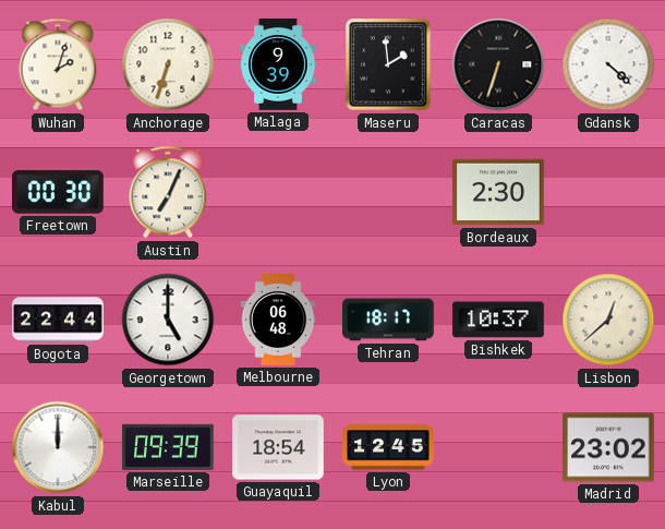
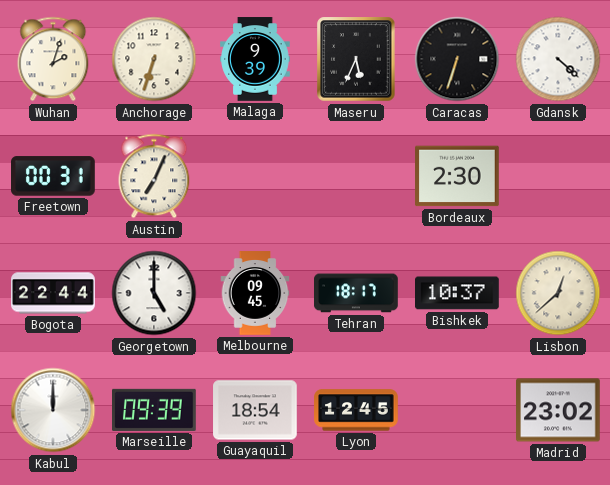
Maseru: 1:59 -> 5:34
Freetown: 00:30 -> 00:31
Melbourne: 06:48 -> 09:45
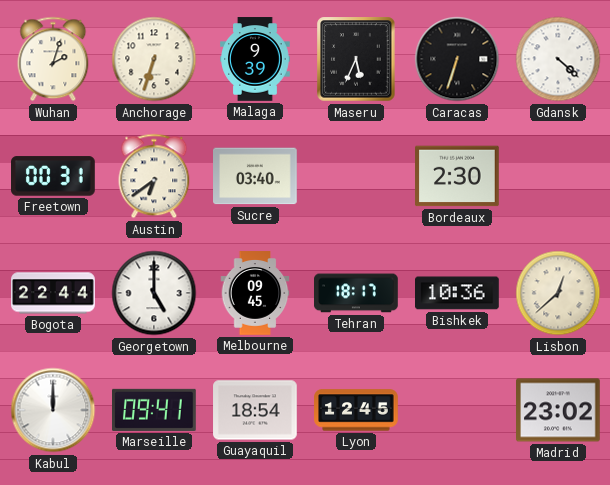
Austin: 7:04 -> 6:39
Sucre: none -> 03:40
Bishkek: 10:37 -> 10:36
Marseille: 09:39 -> 09:41
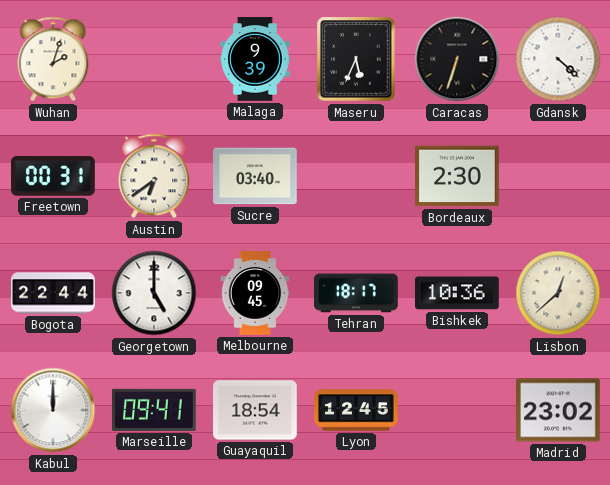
Anchorage: 6:33 -> none
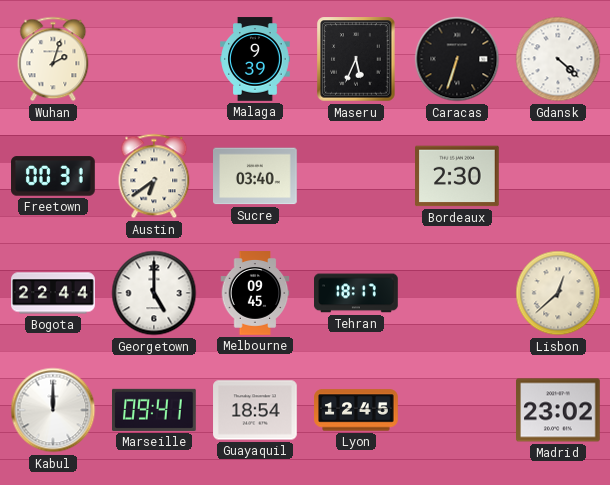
Bishkek: 10:36 -> none
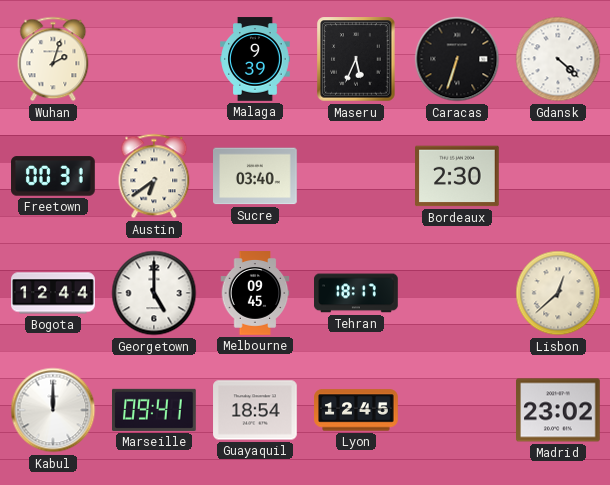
Bogota: 22:44 -> 12:44
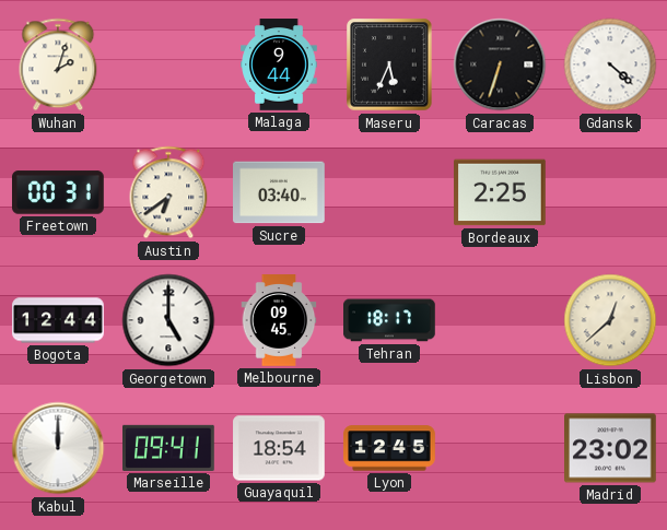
Malaga: 9:39 -> 9:44
Bordeaux: 2:30 -> 2:25
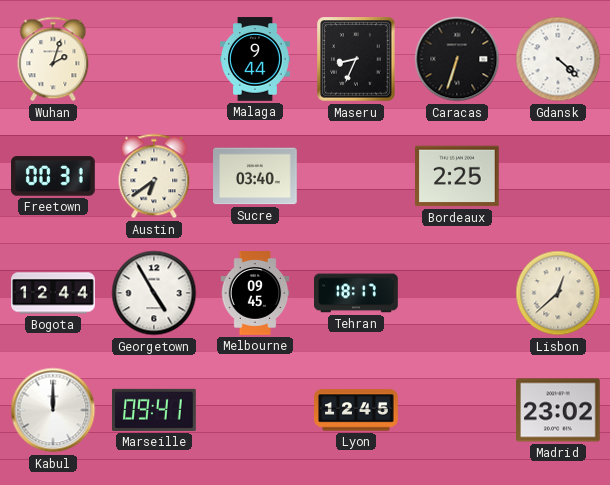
Maseru: 5:34 -> 8:34
Georgetown: 5:00 -> 4:55
Guayaquil: 18:54 -> none
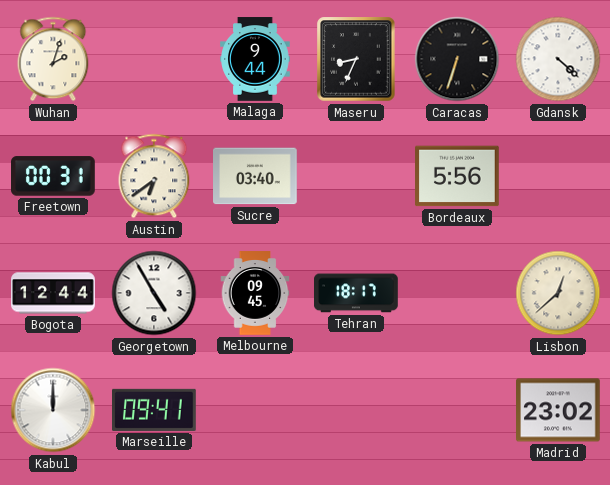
Bordeaux: 2:25 -> 5:56
Lyon: 12:45 -> none
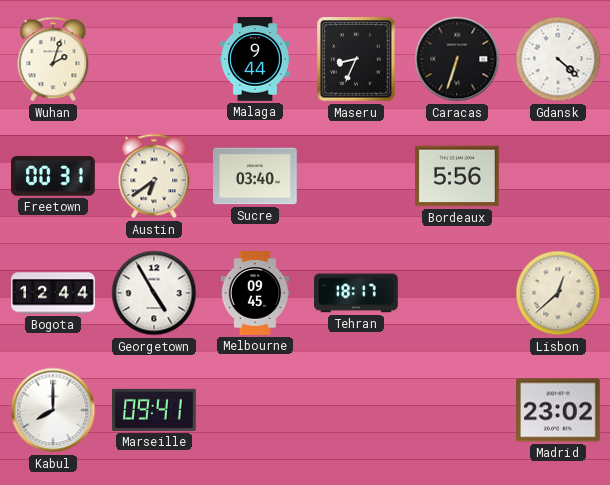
Kabul: 12:00 -> 8:00
